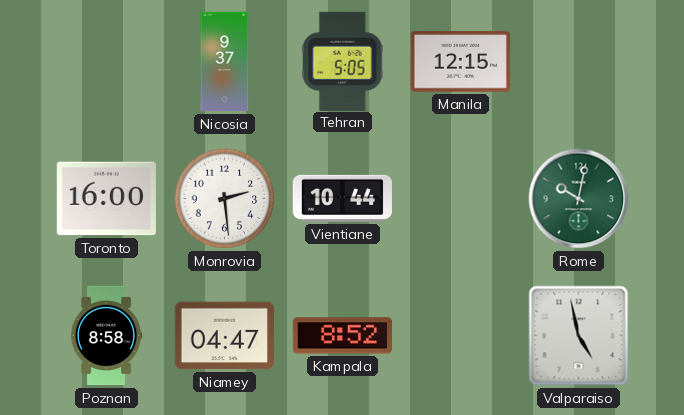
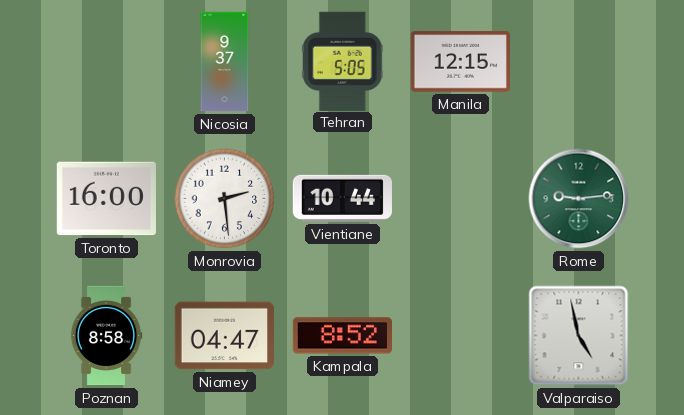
Rome: 10:02 -> 9:14
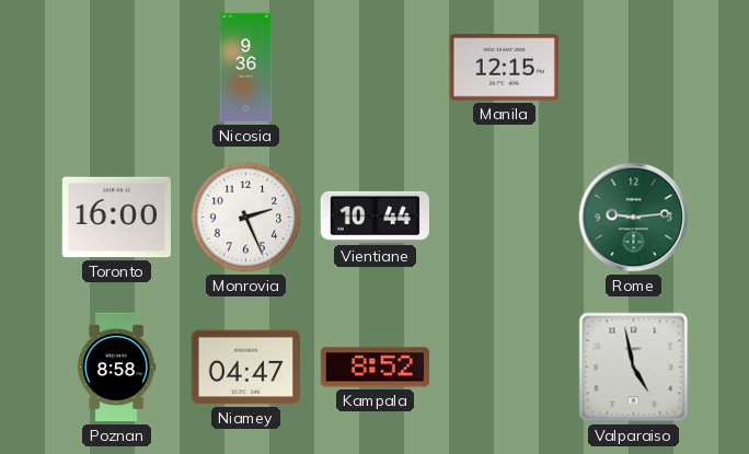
Nicosia: 9:37 -> 9:36
Tehran: 5:05 -> none
Monrovia: 2:29 -> 2:26
